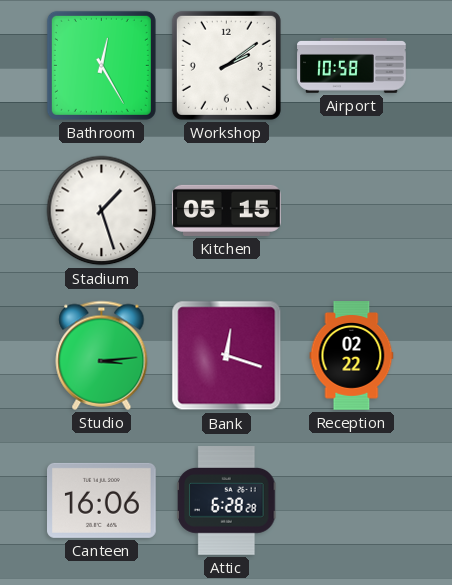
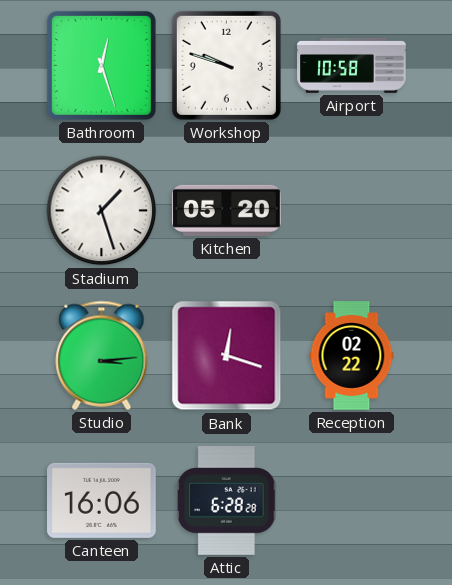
Bathroom: 12:25 -> 12:27
Workshop: 2:09 -> 9:48
Kitchen: 05:15 -> 05:20
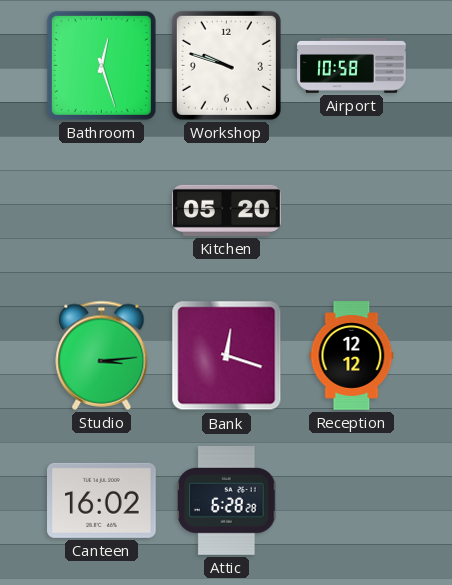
Stadium: 1:27 -> none
Reception: 02:22 -> 12:12
Canteen: 16:06 -> 16:02
